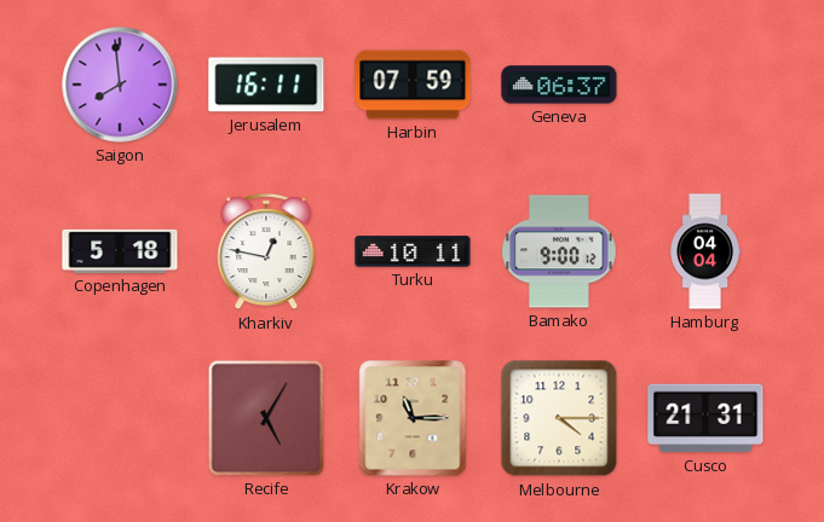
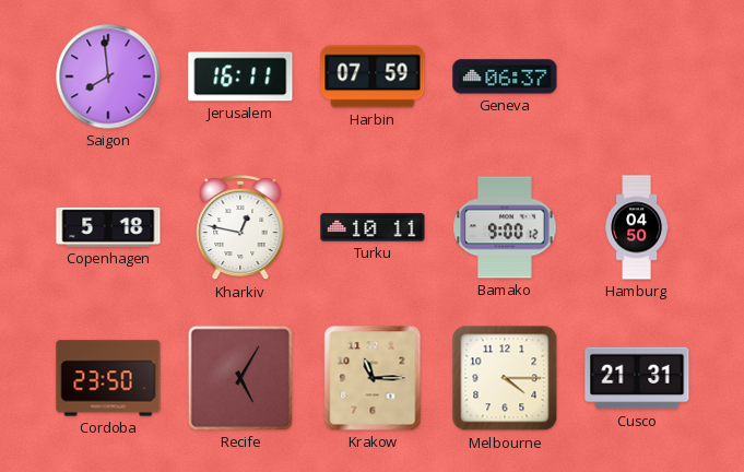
Hamburg: 04:04 -> 04:50
Cordoba: none -> 23:50
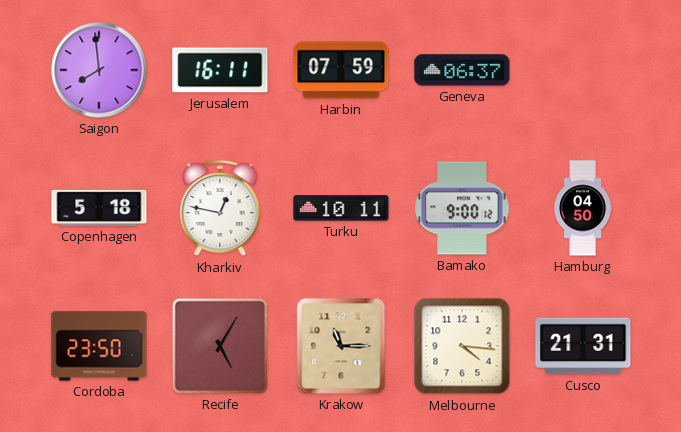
Melbourne: 4:15 -> 4:16
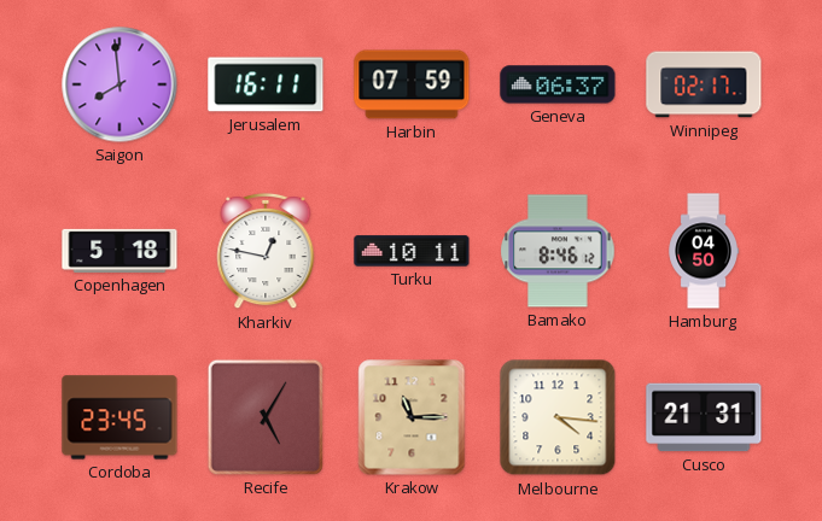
Winnipeg: none -> 02:17
Bamako: 9:00 -> 8:46
Cordoba: 23:50 -> 23:45
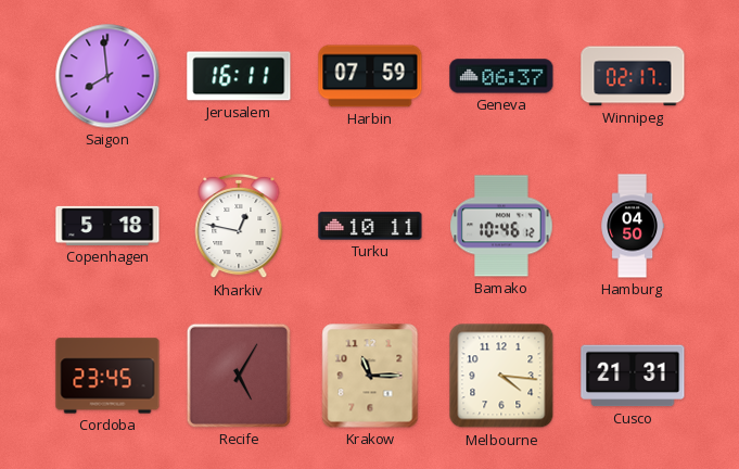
Bamako: 8:46 -> 10:46
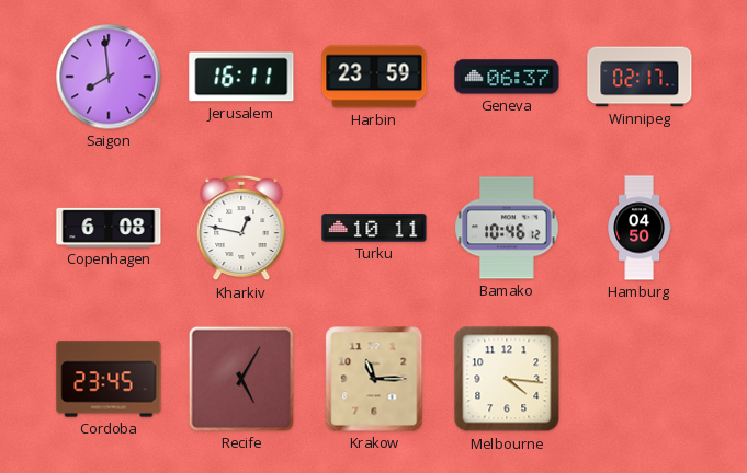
Harbin: 07:59 -> 23:59
Copenhagen: 5:18 -> 6:08
Cusco: 21:31 -> none
